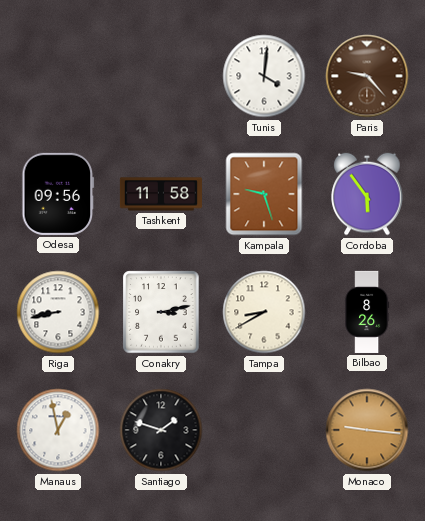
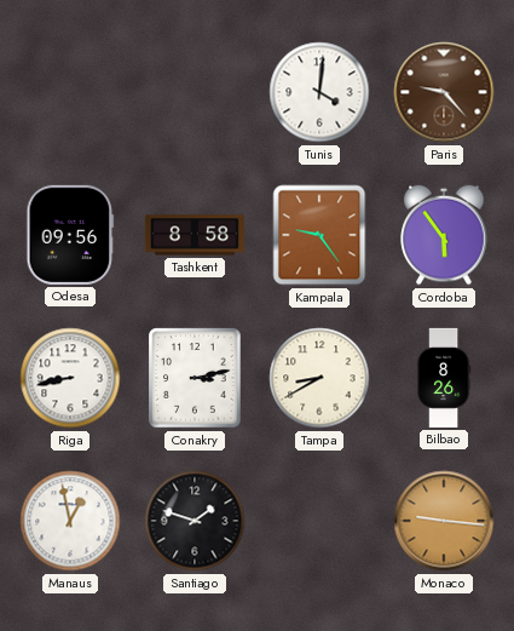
Tashkent: 11:58 -> 8:58
Kampala: 9:27 -> 9:24
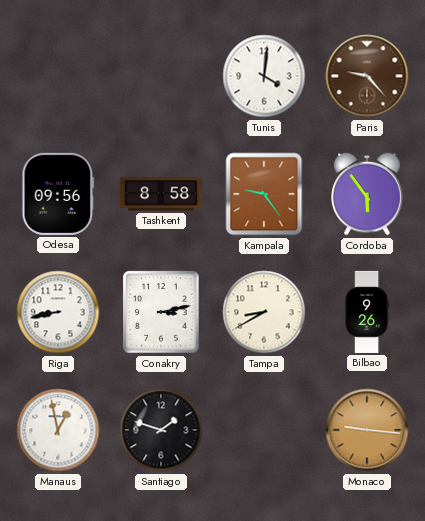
Bilbao: 8:26 -> 9:26
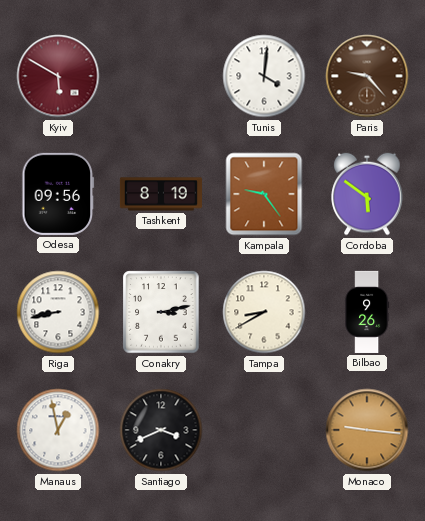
Kyiv: none -> 5:50
Tashkent: 8:58 -> 8:19
Cordoba: 5:54 -> 5:51
Santiago: 1:48 -> 3:41
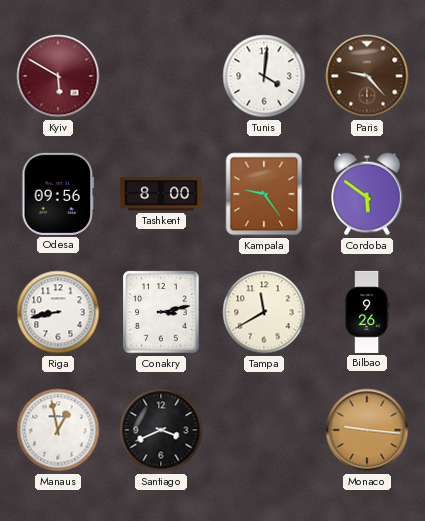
Tashkent: 8:19 -> 8:00
Tampa: 8:40 -> 11:40
